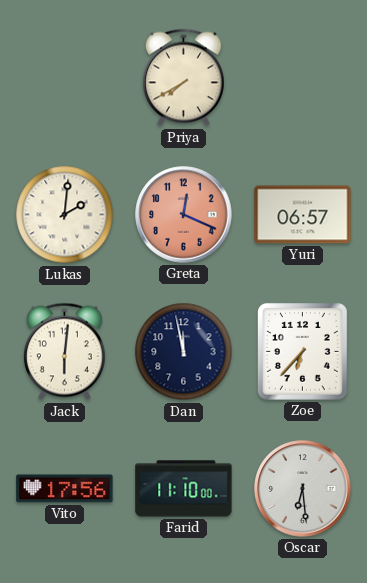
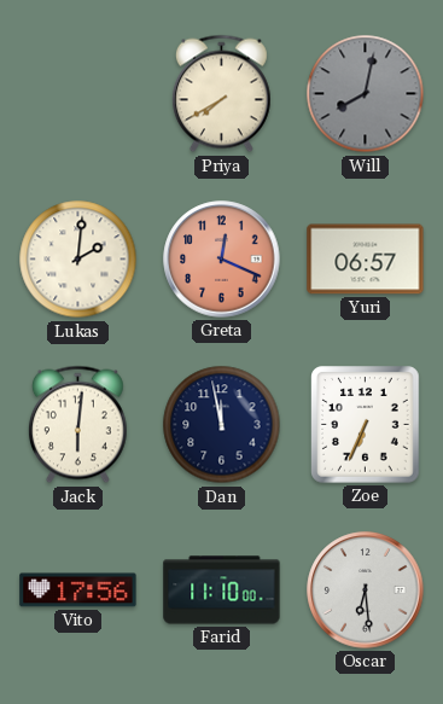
Will: none -> 8:02
Zoe: 6:37 -> 6:34
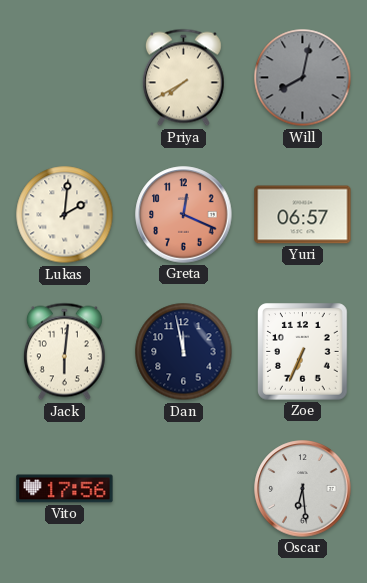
Farid: 11:10 -> none
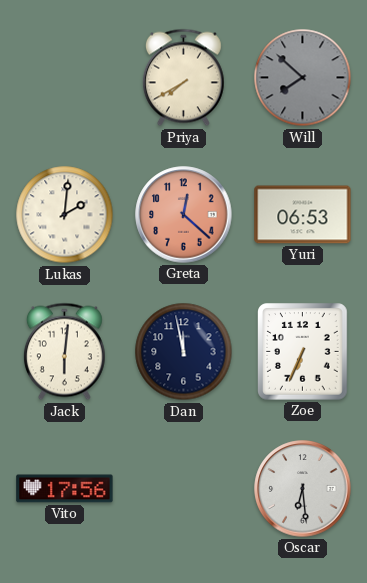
Will: 8:02 -> 7:52
Greta: 12:19 -> 12:22
Yuri: 06:57 -> 06:53
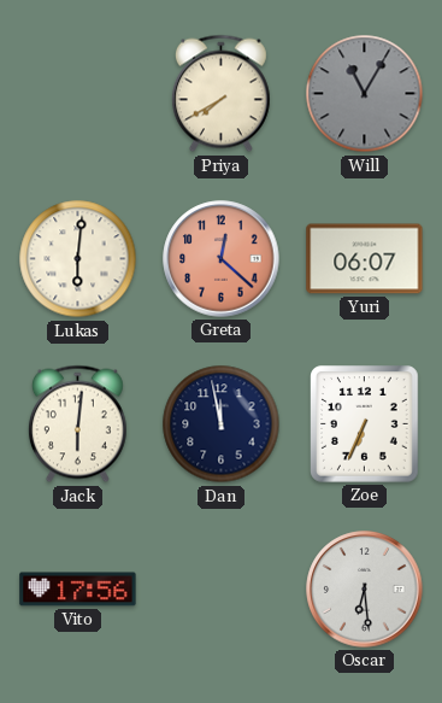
Will: 7:52 -> 11:05
Lukas: 2:01 -> 6:01
Yuri: 06:53 -> 06:07
